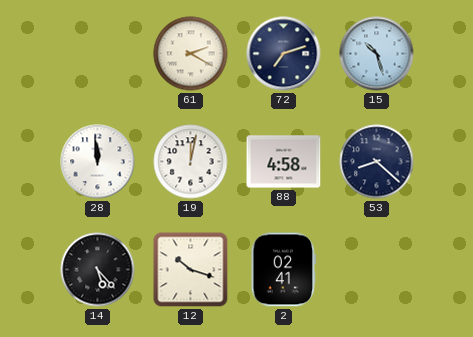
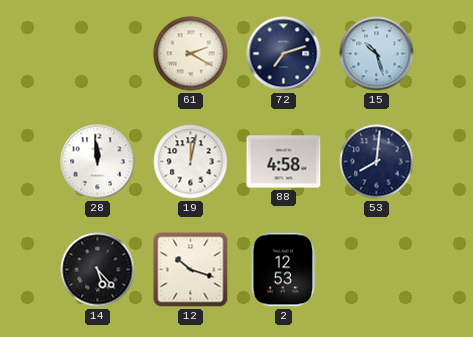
53: 8:22 -> 8:01
2: 02:41 -> 12:53
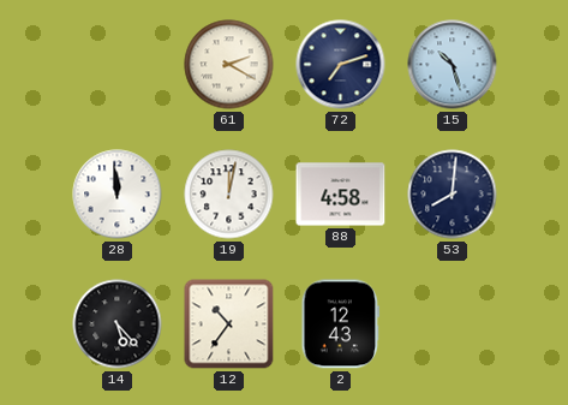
12: 10:18 -> 10:36
2: 12:53 -> 12:43
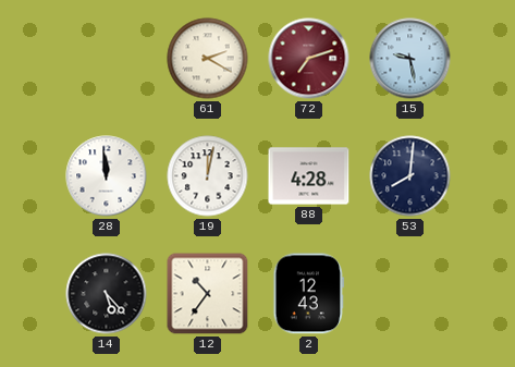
72 dial: navy -> burgundy
15: 10:27 -> 9:28
88: 4:58 -> 4:28
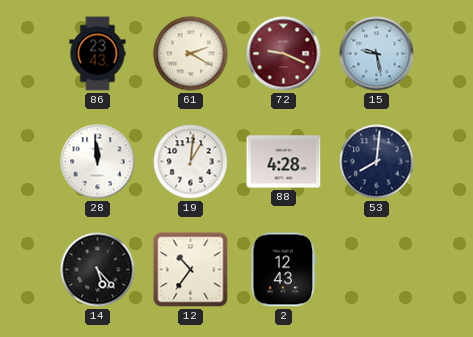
86: none -> 23:43
72: 7:12 -> 9:19
19: 12:02 -> 1:01
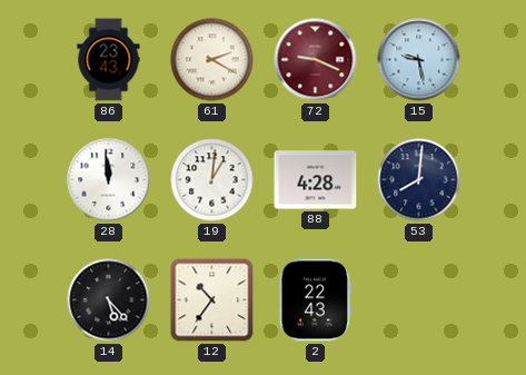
2: 12:43 -> 22:43
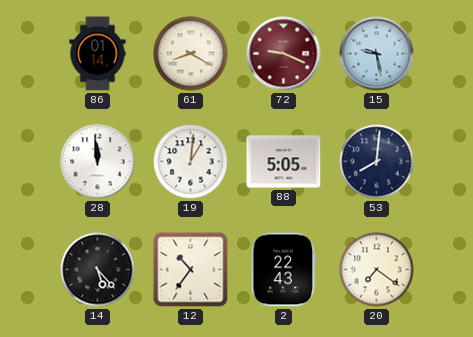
86: 23:43 -> 01:14
61: 2:20 -> 8:20
88: 4:28 -> 5:05
20: none -> 7:21
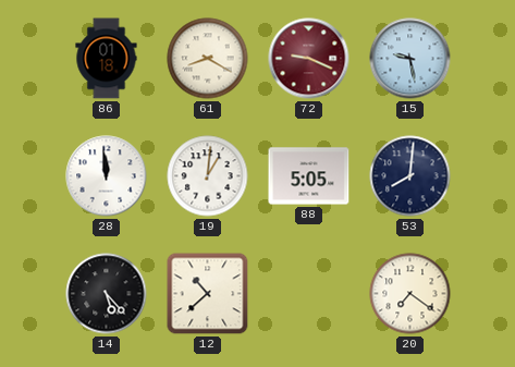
86: 01:14 -> 01:18
12: 10:36 -> 10:38
2: 22:43 -> none
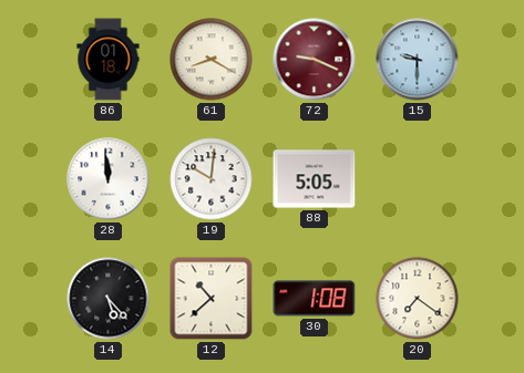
15: 9:28 -> 9:30
19: 1:01 -> 10:01
53: 8:01 -> none
30: none -> 1:08
